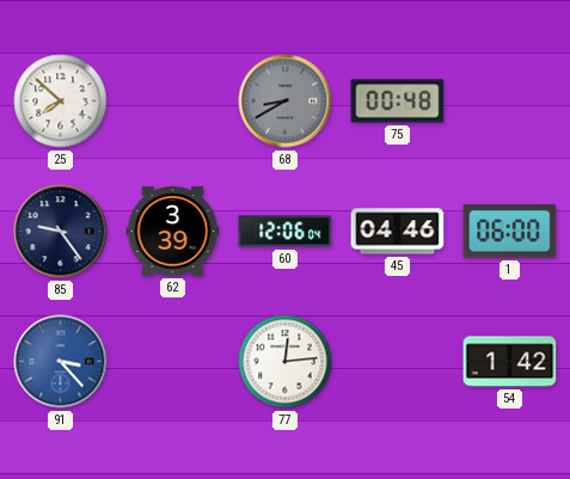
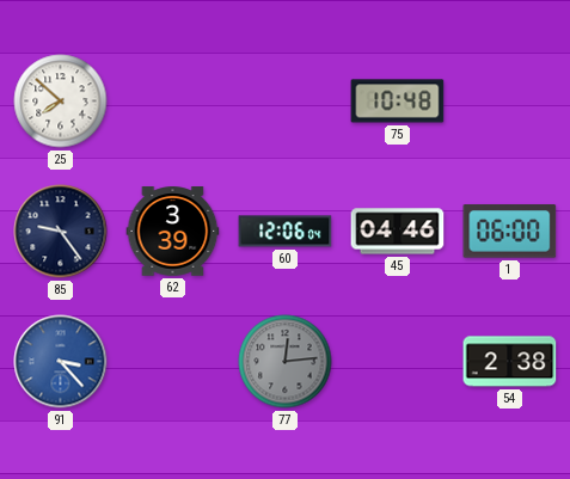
68: 8:40 -> none
75: 00:48 -> 10:48
77 dial: white -> grey
54: 1:42 -> 2:38
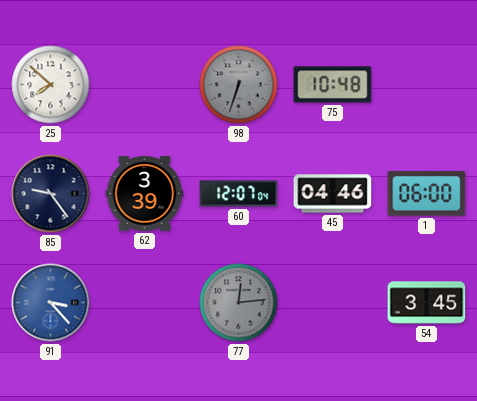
98: none -> 6:33
60: 12:06 -> 12:07
54: 2:38 -> 3:45
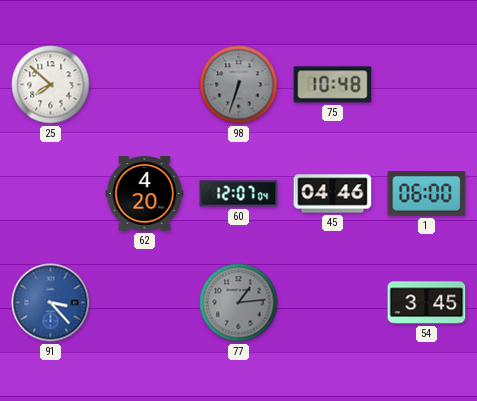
85: 9:24 -> none
62: 3:39 -> 4:20
77: 12:14 -> 1:14
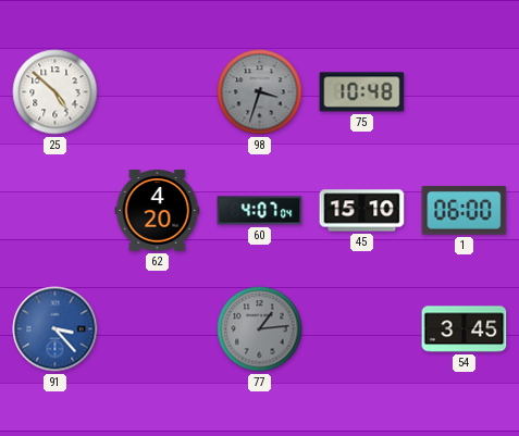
25: 7:52 -> 4:52
98: 6:33 -> 3:33
60: 12:07 -> 4:07
45: 04:46 -> 15:10
